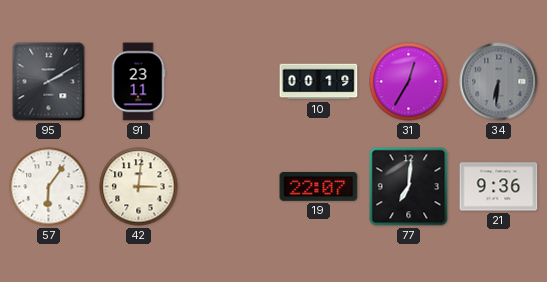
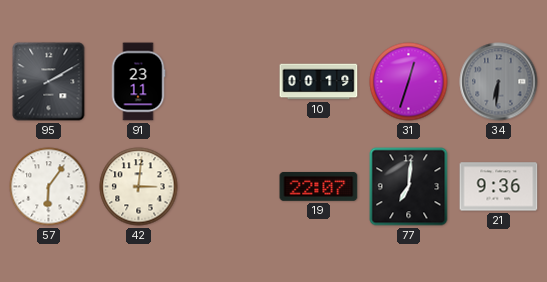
31: 12:35 -> 12:33
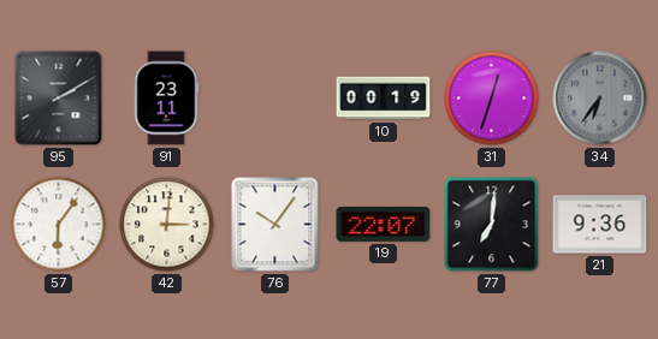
34: 6:31 -> 6:36
76: none -> 10:06
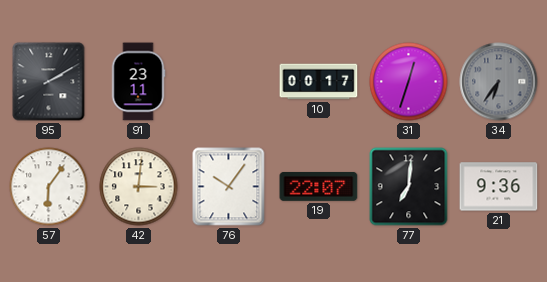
10: 00:19 -> 00:17
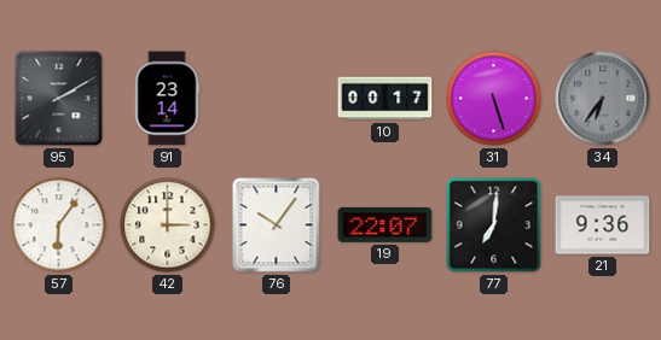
91: 23:11 -> 23:14
31: 12:33 -> 5:27
42: 3:01 -> 3:00
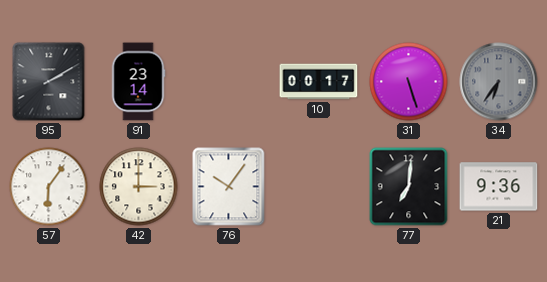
19: 22:07 -> none
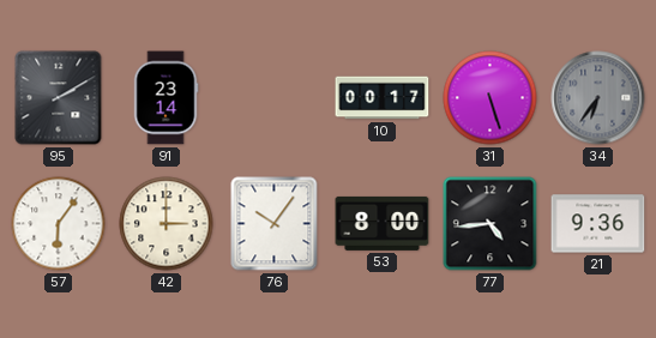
53: none -> 8:00
77: 7:01 -> 4:44
